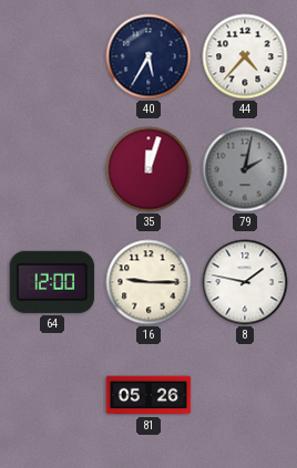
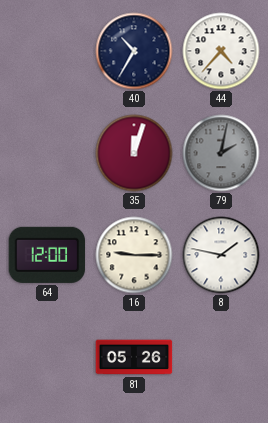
40: 5:35 -> 10:35
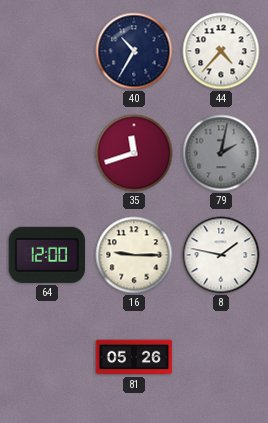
35: 12:03 -> 11:42
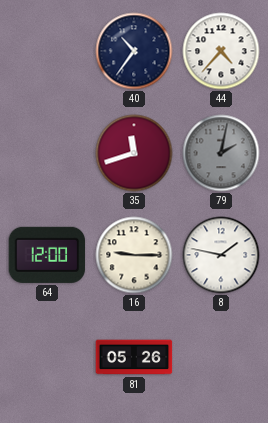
40: 10:35 -> 10:36
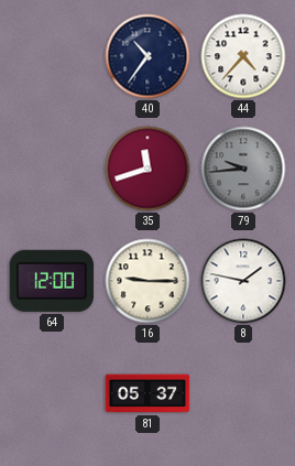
79: 2:02 -> 9:44
81: 05:26 -> 05:37
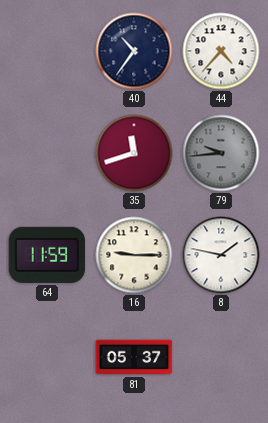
64: 12:00 -> 11:59
